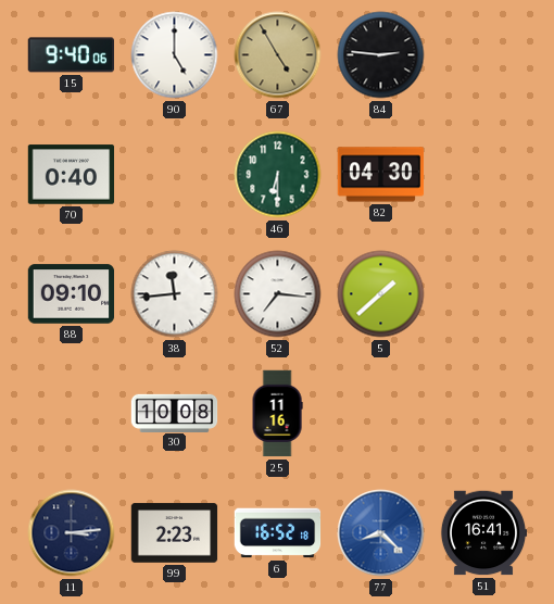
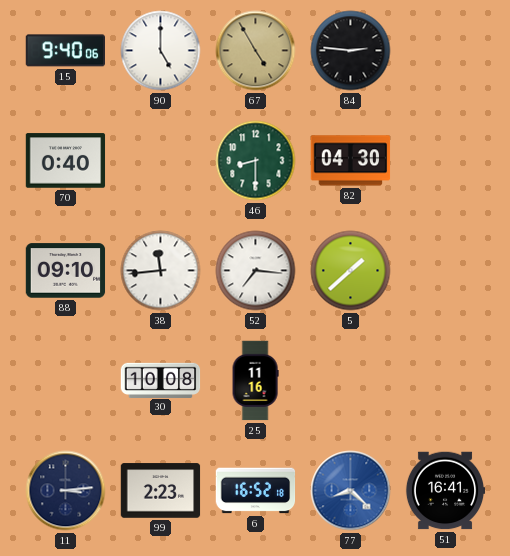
46: 6:30 -> 8:30
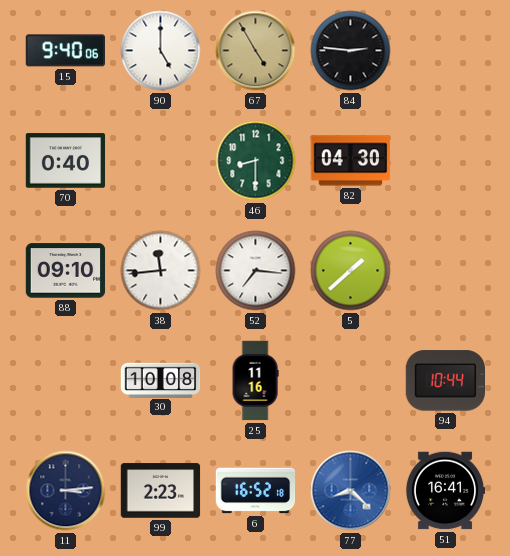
94: none -> 10:44
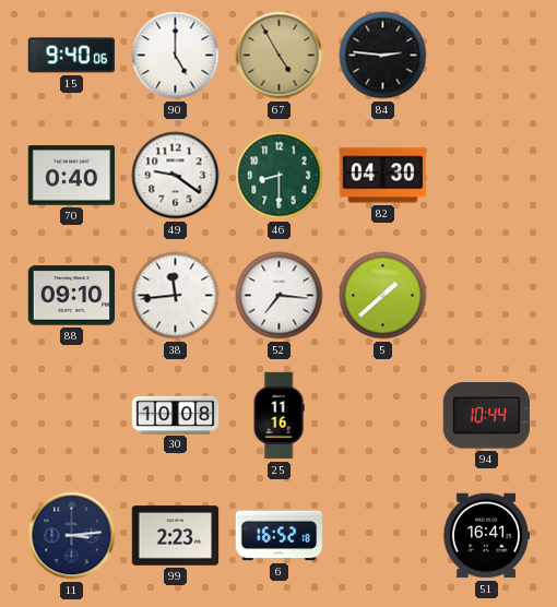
49: none -> 9:21
77: 8:22 -> none
